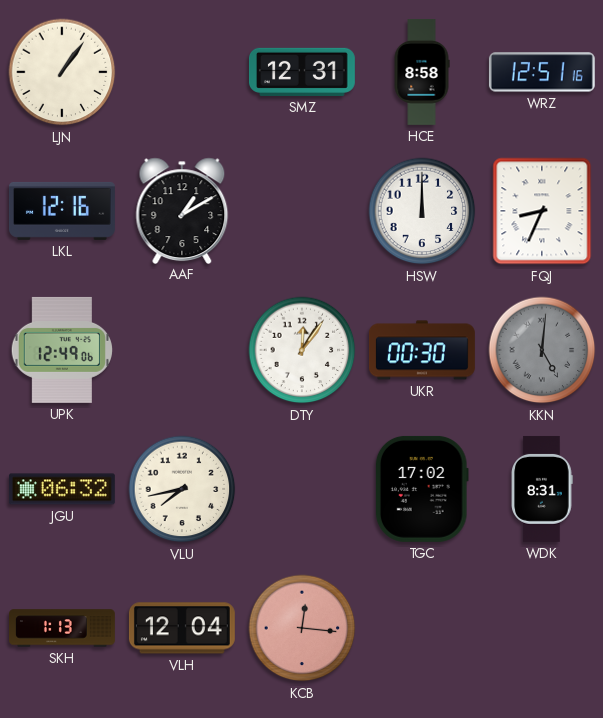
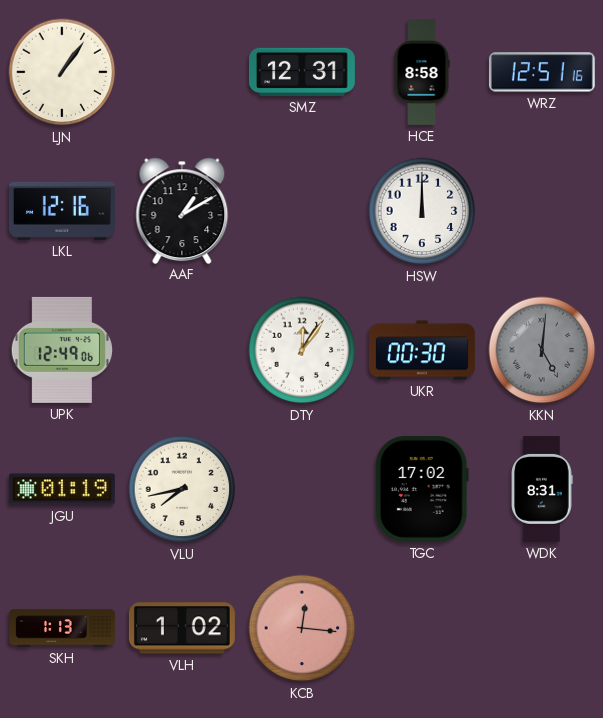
FQJ: 8:34 -> none
JGU: 06:32 -> 01:19
VLH: 12:04 -> 1:02
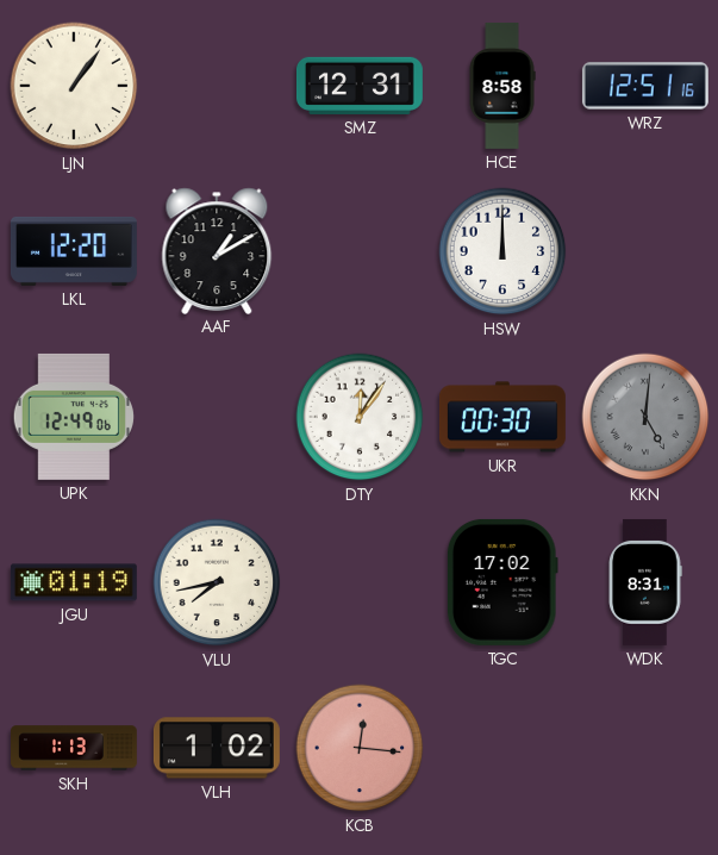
LKL: 12:16 -> 12:20
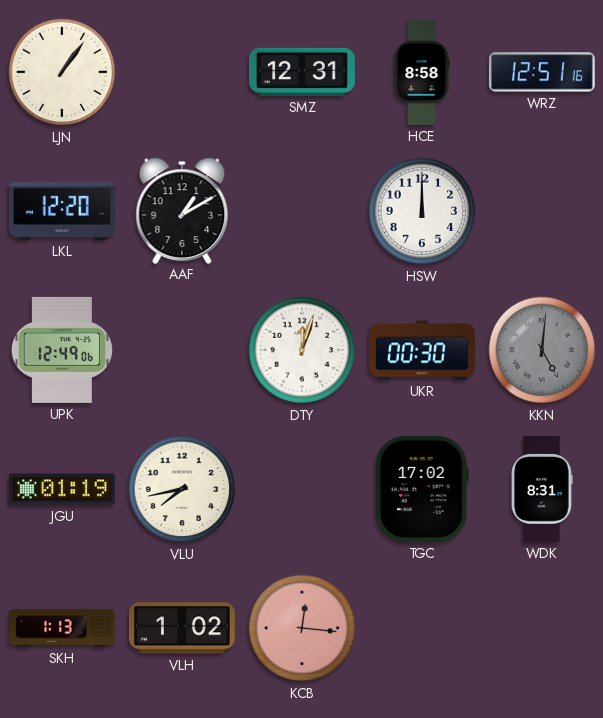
DTY: 12:06 -> 12:03
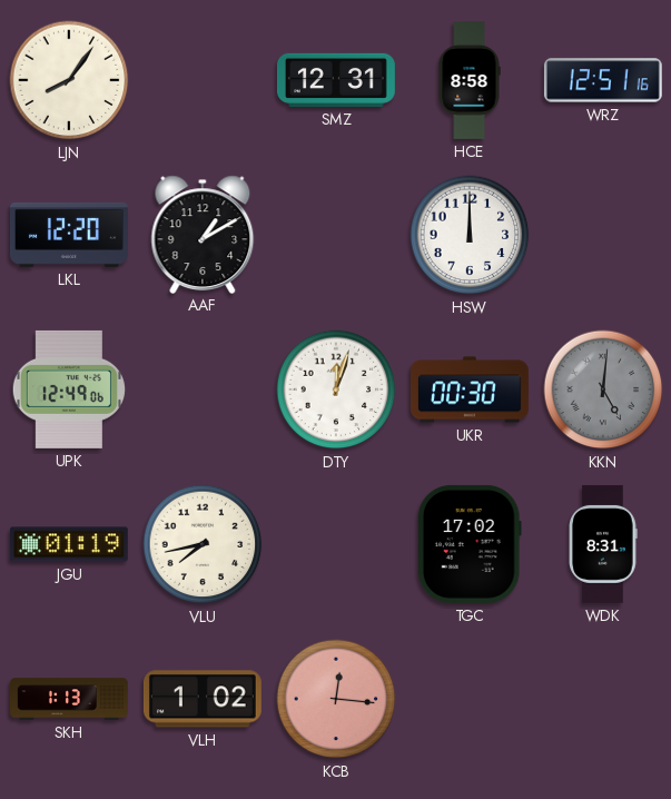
LJN: 1:06 -> 8:06
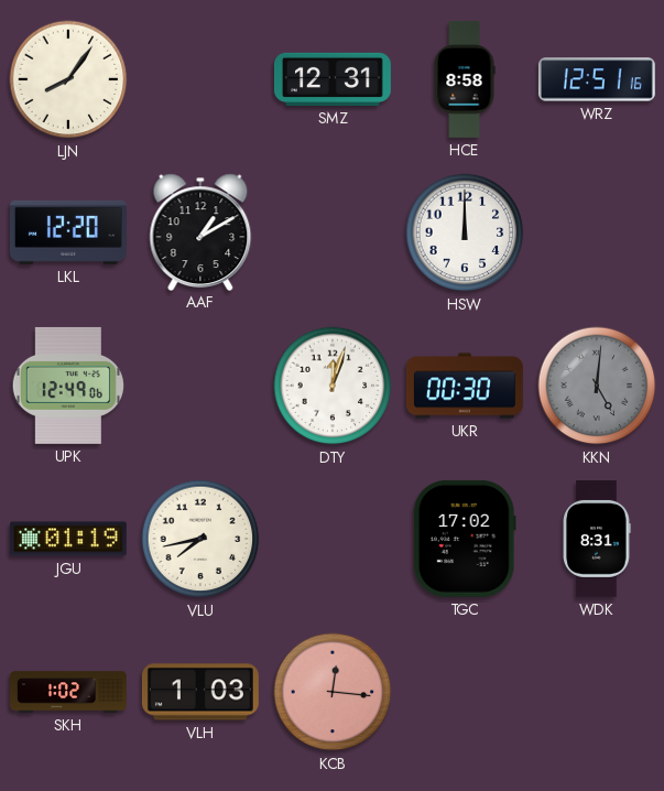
SKH: 1:13 -> 1:02
VLH: 1:02 -> 1:03
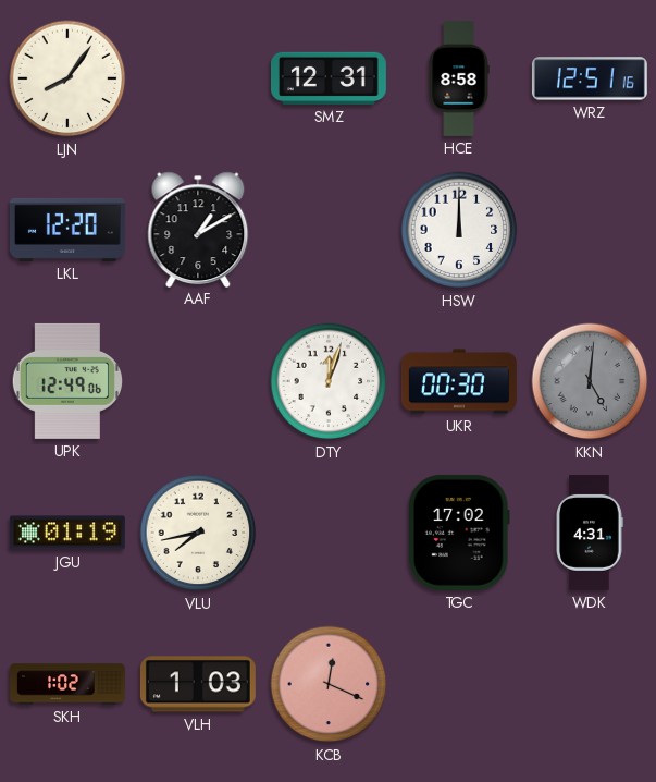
WDK: 8:31 -> 4:31
KCB: 12:16 -> 12:19
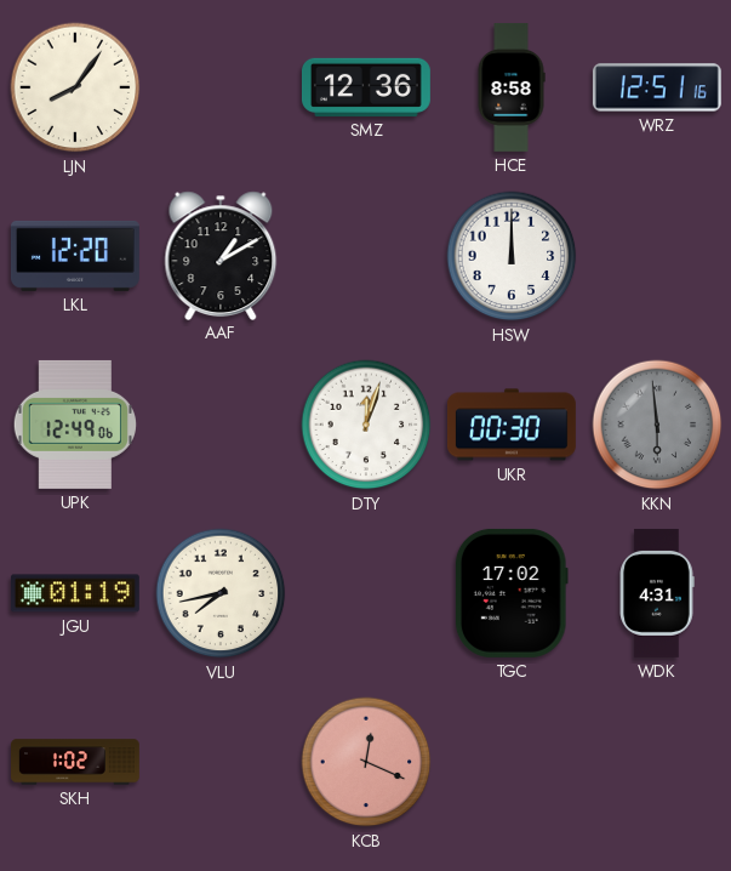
SMZ: 12:31 -> 12:36
KKN: 5:01 -> 5:59
VLH: 1:03 -> none
